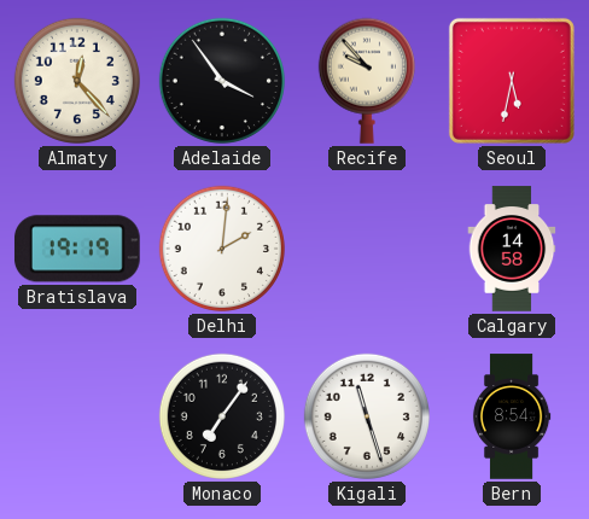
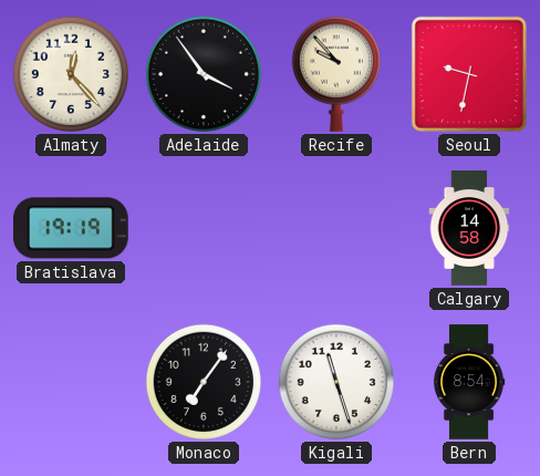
Seoul: 5:32 -> 9:32
Delhi: 2:01 -> none
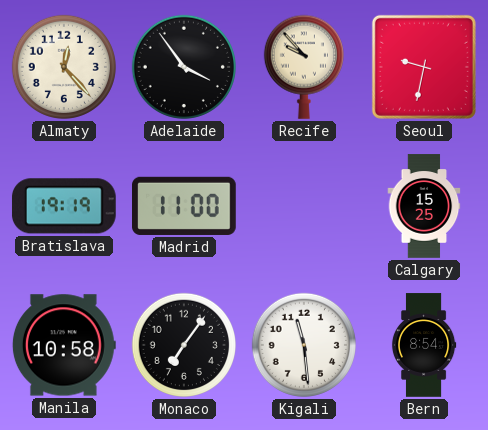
Madrid: none -> 11:00
Calgary: 14:58 -> 15:25
Manila: none -> 10:58
Kigali: 11:27 -> 11:29
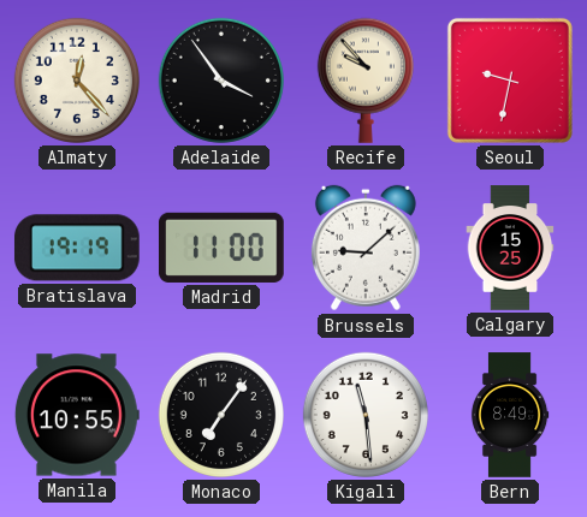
Brussels: none -> 9:08
Manila: 10:58 -> 10:55
Bern: 8:54 -> 8:49
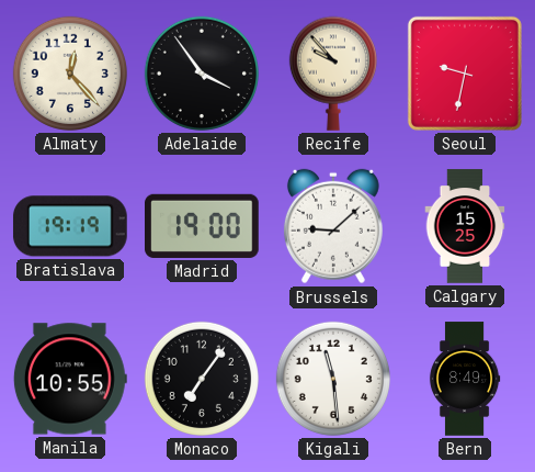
Madrid: 11:00 -> 19:00
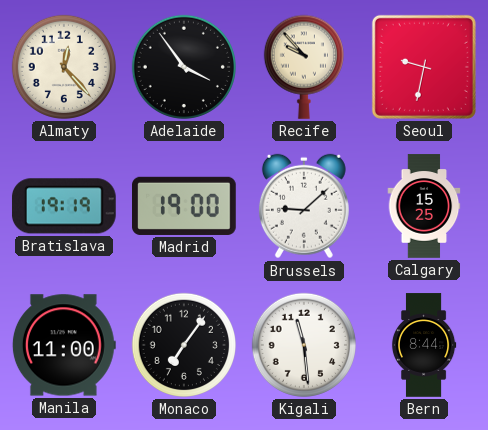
Manila: 10:55 -> 11:00
Bern: 8:49 -> 8:44
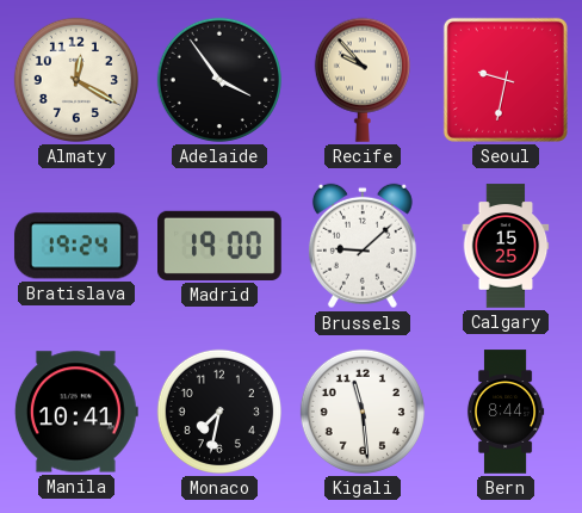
Almaty: 12:23 -> 12:20
Bratislava: 19:19 -> 19:24
Manila: 11:00 -> 10:41
Monaco: 7:06 -> 7:32
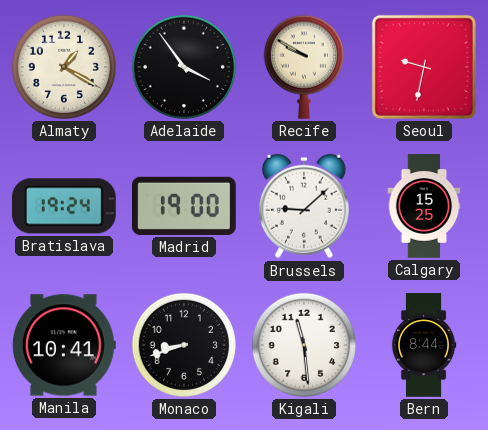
Almaty: 12:20 -> 1:20
Recife: 9:53 -> 9:50
Monaco: 7:32 -> 8:42
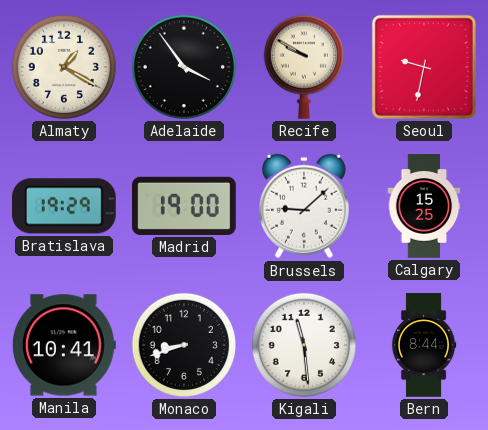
Bratislava: 19:24 -> 19:29
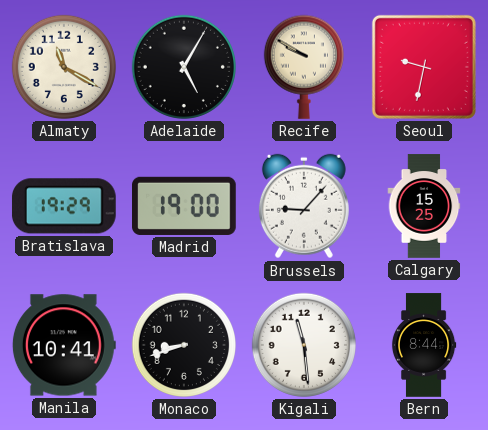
Almaty: 1:20 -> 11:20
Adelaide: 3:54 -> 5:05
Brussels: 9:08 -> 9:07
